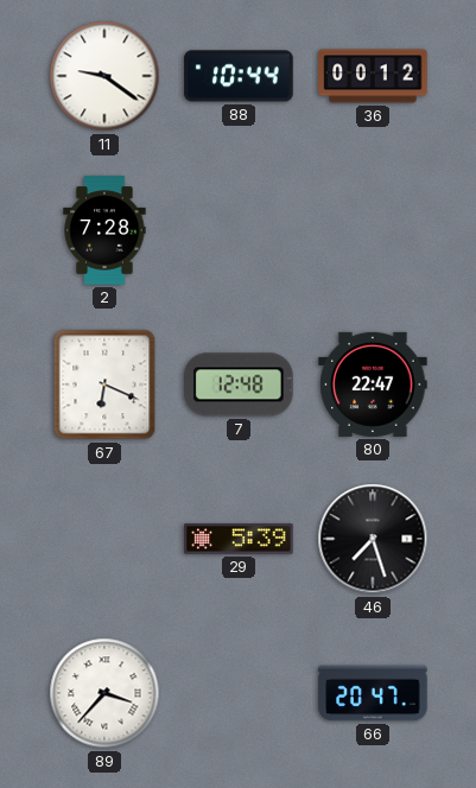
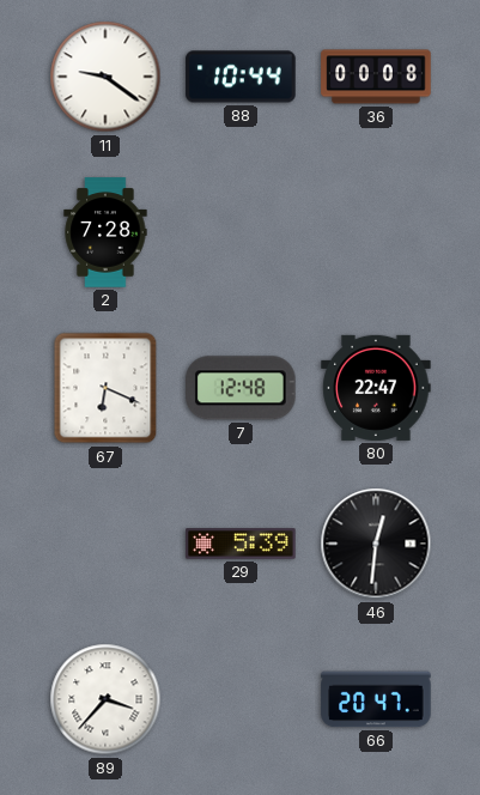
36: 00:12 -> 00:08
46: 7:27 -> 12:31
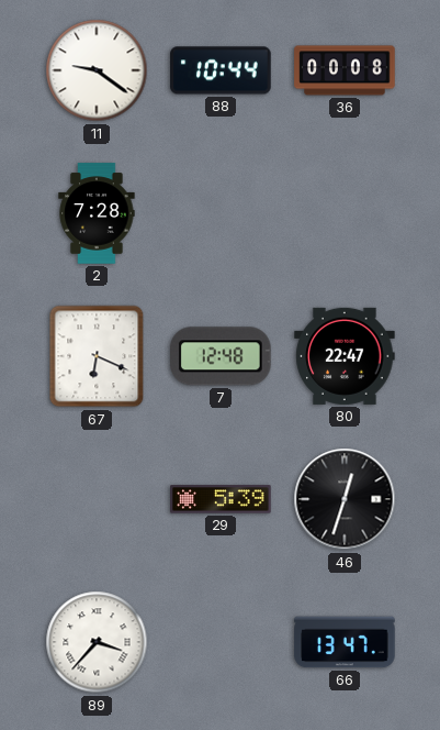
46: 12:31 -> 12:33
66: 20:47 -> 13:47
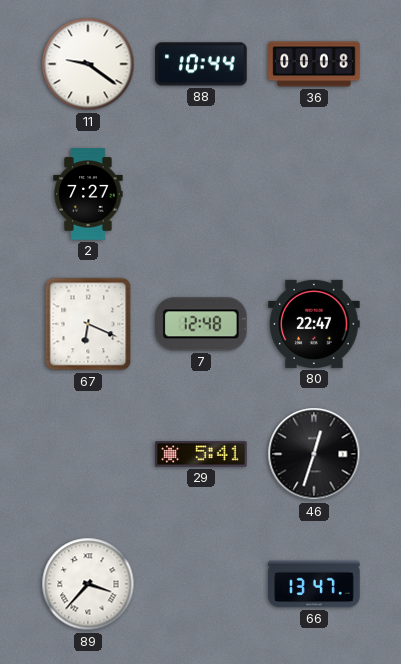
2: 7:28 -> 7:27
29: 5:39 -> 5:41
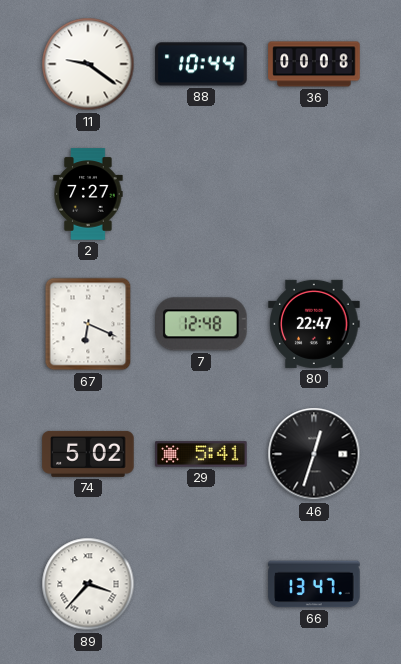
74: none -> 5:02
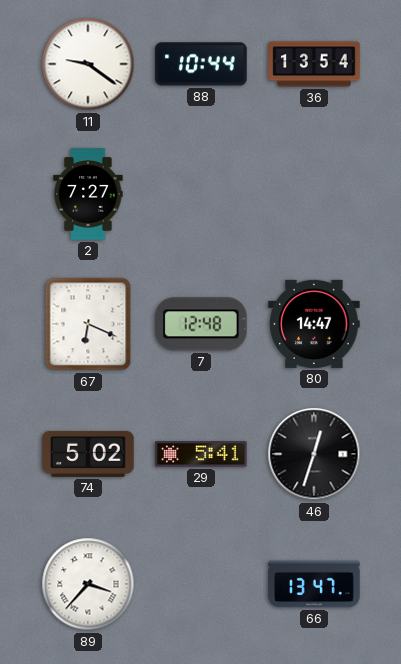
36: 00:08 -> 13:54
80: 22:47 -> 14:47
